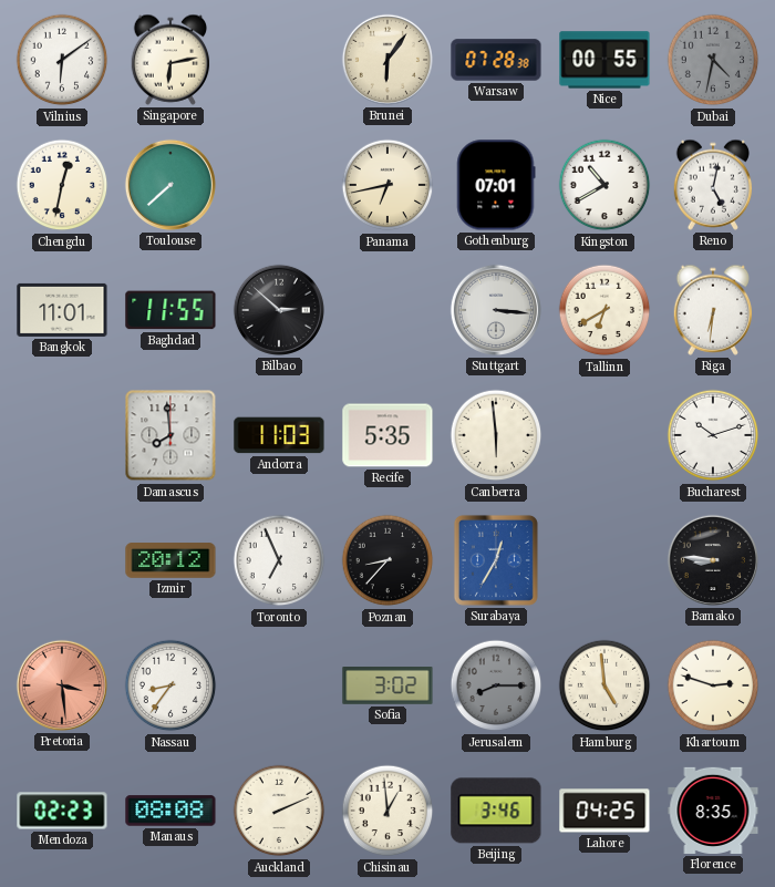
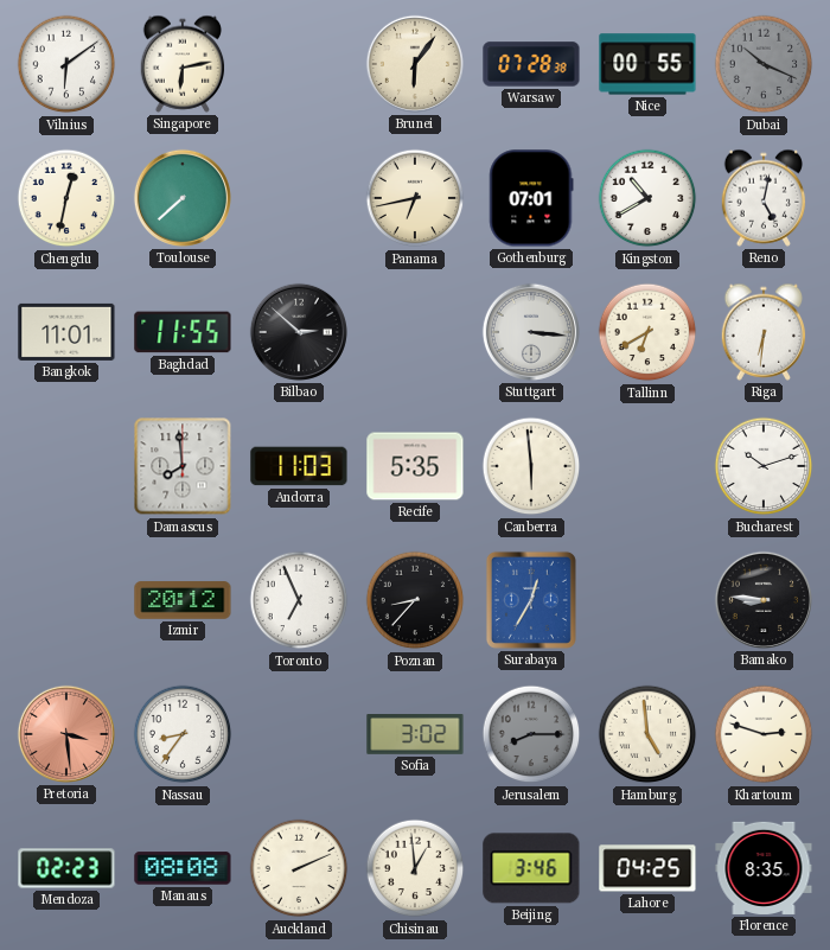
Dubai: 4:32 -> 10:19
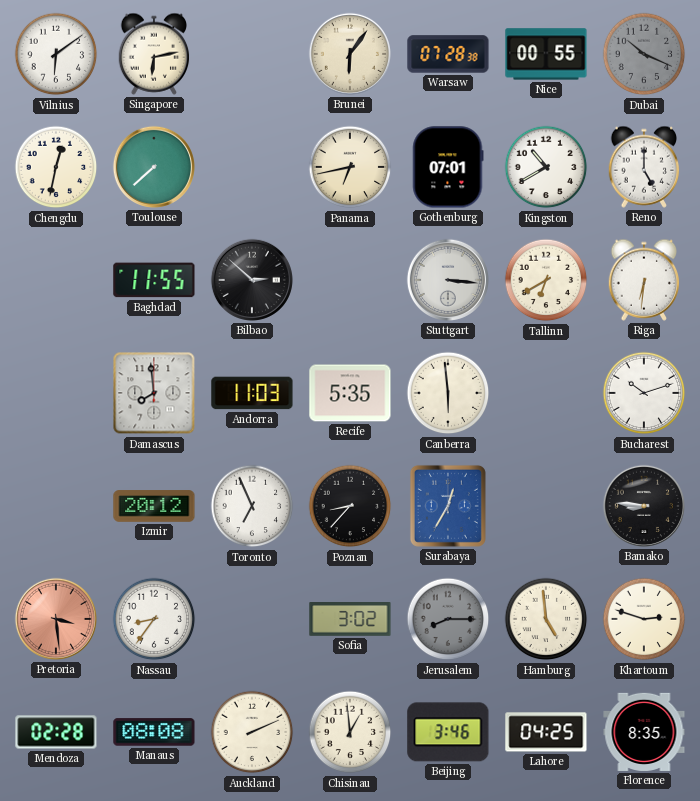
Reno: 5:02 -> 5:00
Bangkok: 11:01 -> none
Mendoza: 02:23 -> 02:28
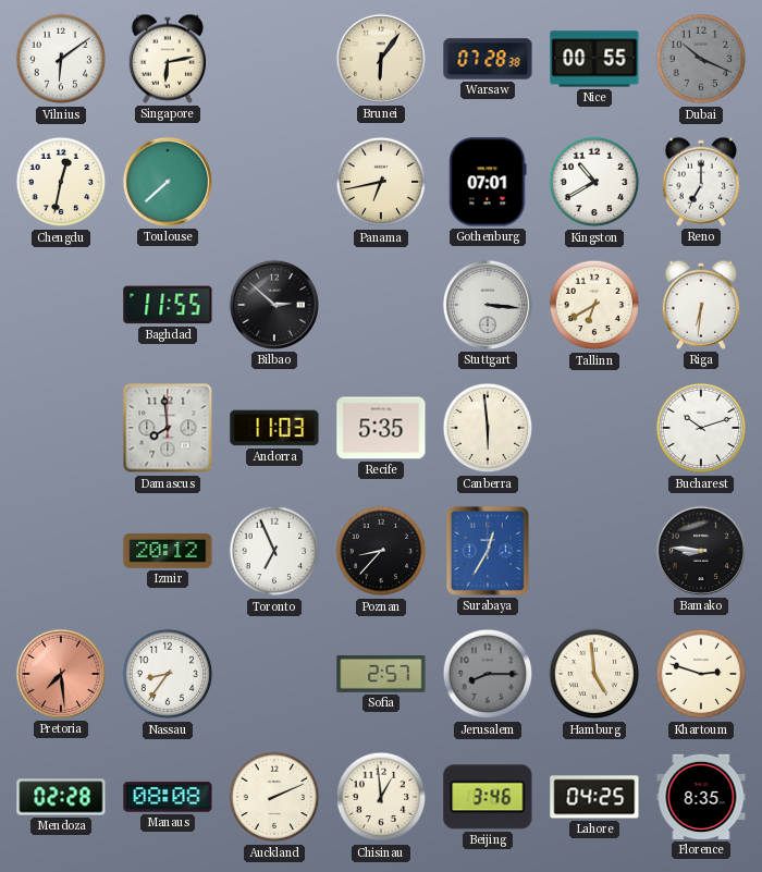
Reno: 5:00 -> 7:00
Pretoria: 3:29 -> 7:29
Sofia: 3:02 -> 2:57
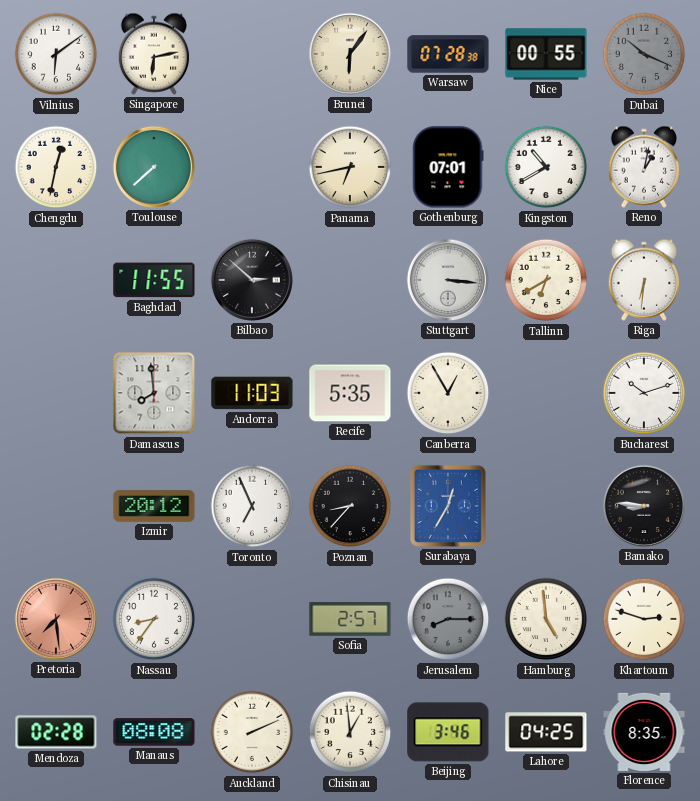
Reno: 7:00 -> 1:02
Canberra: 5:59 -> 12:55
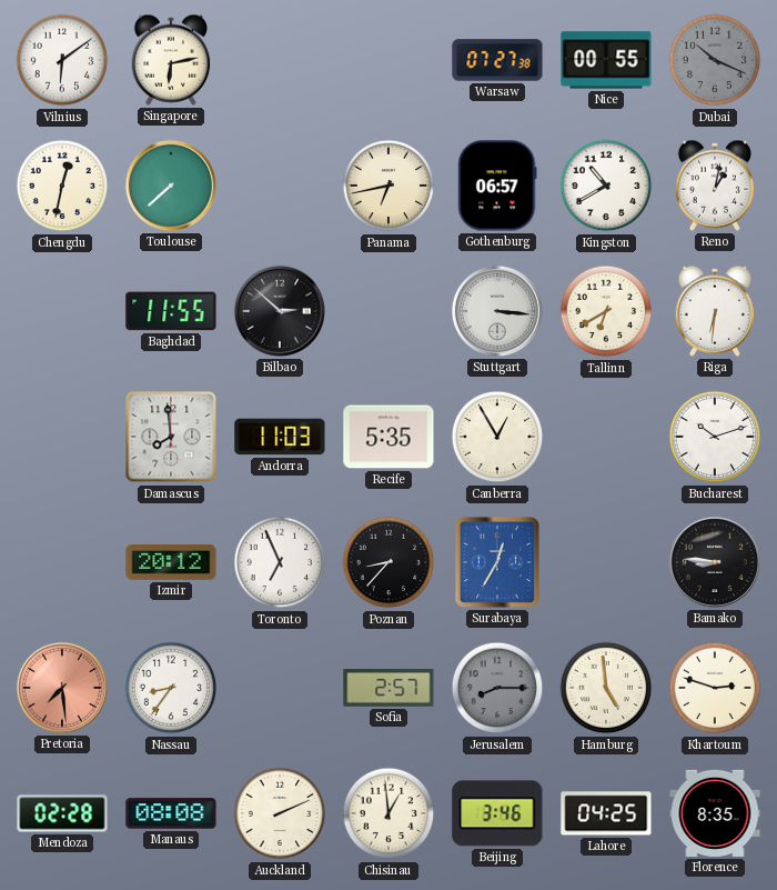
Brunei: 6:06 -> none
Warsaw: 07:28 -> 07:27
Gothenburg: 07:01 -> 06:57
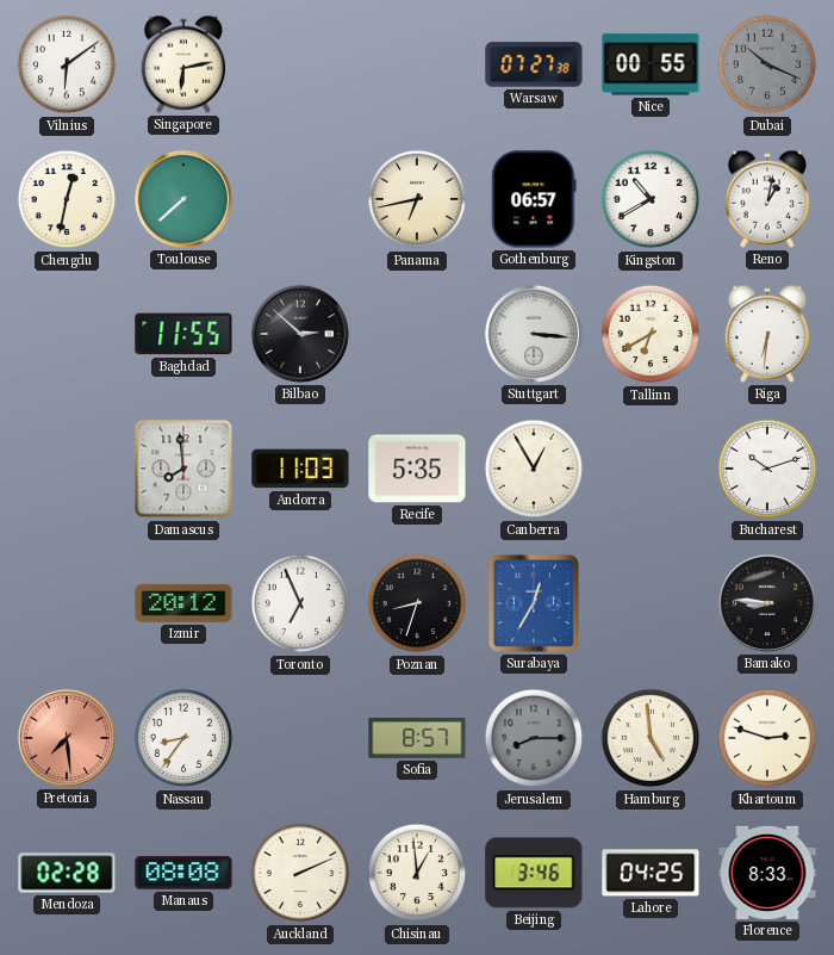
Poznan: 8:37 -> 8:33
Sofia: 2:57 -> 8:57
Florence: 8:35 -> 8:33
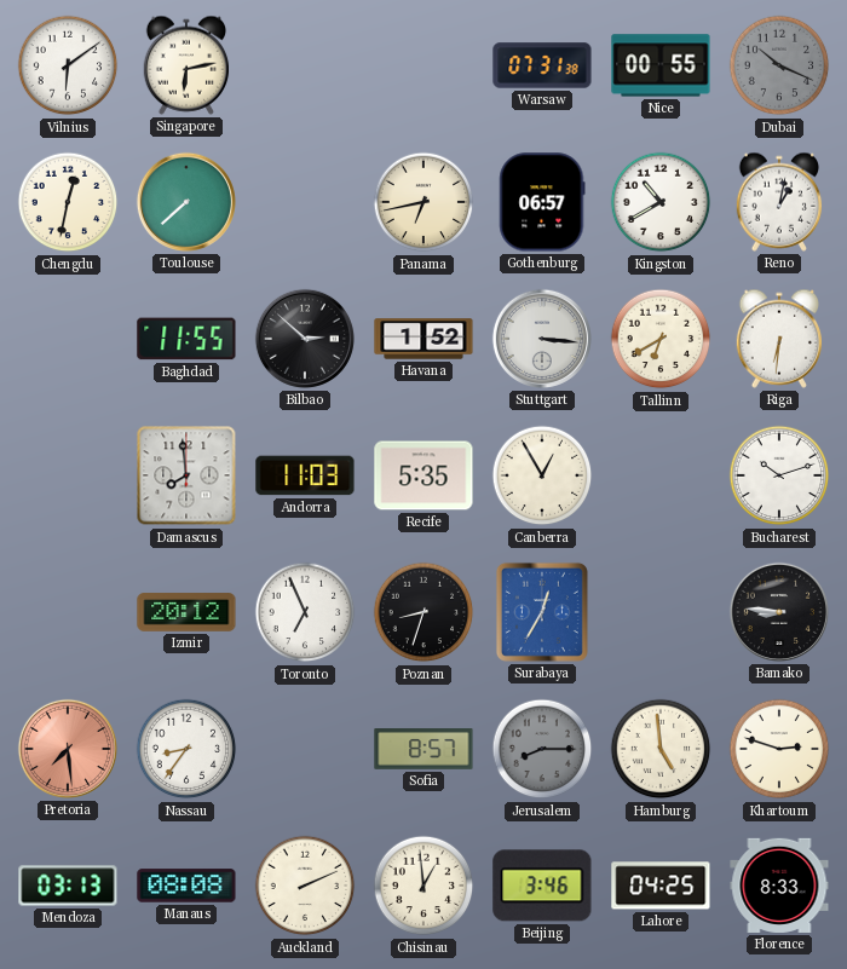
Warsaw: 07:27 -> 07:31
Havana: none -> 1:52
Mendoza: 02:28 -> 03:13
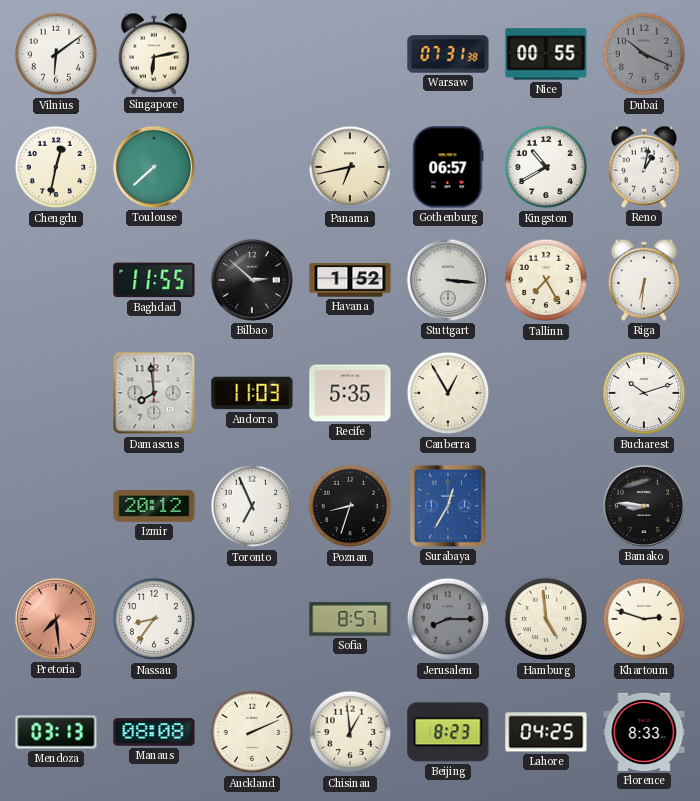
Tallinn: 6:40 -> 7:25
Beijing: 3:46 -> 8:23
